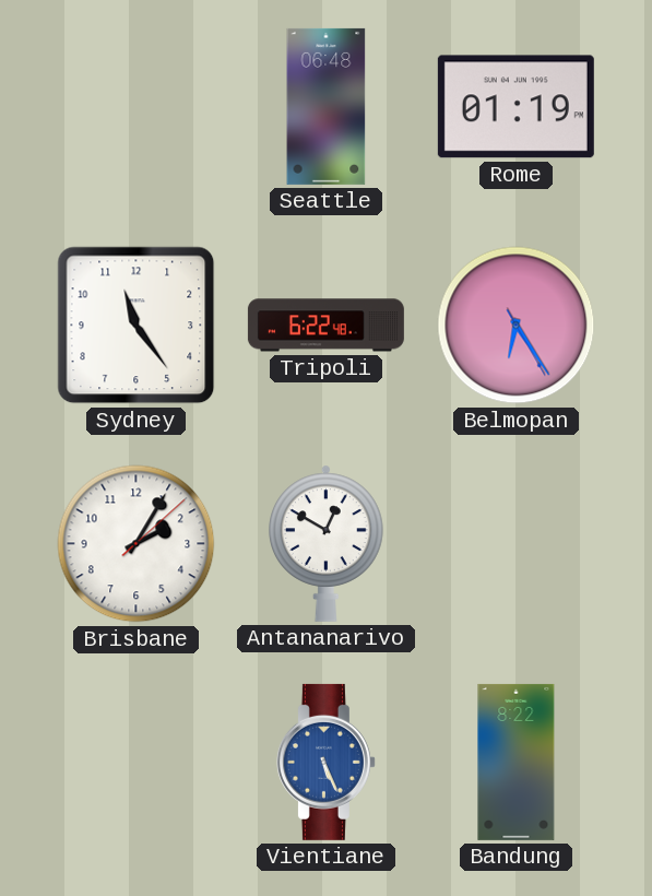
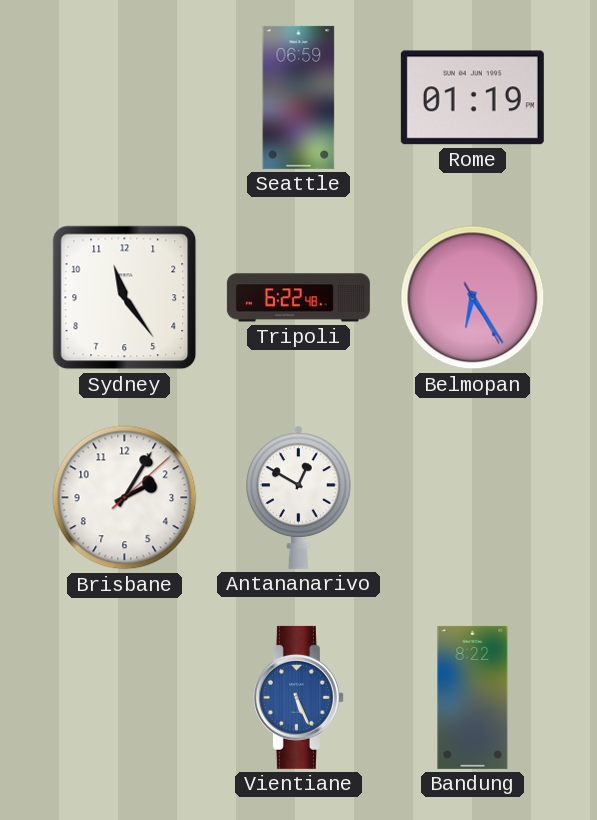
Seattle: 06:48 -> 06:59
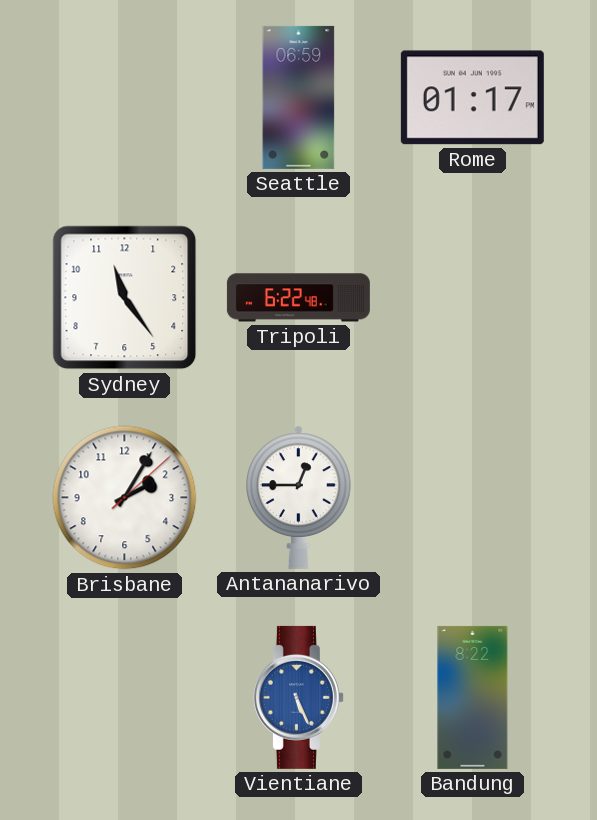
Rome: 01:19 -> 01:17
Belmopan: 6:24 -> none
Antananarivo: 12:50 -> 12:45
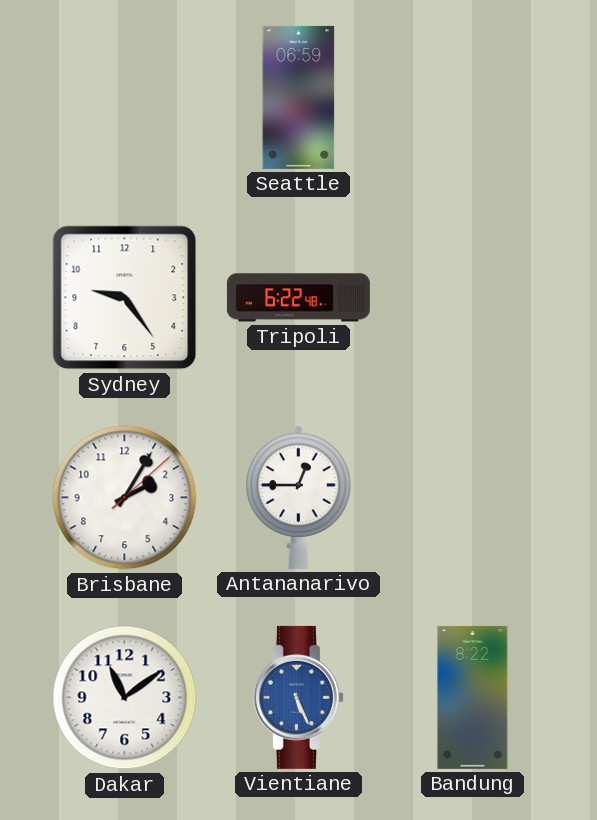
Rome: 01:17 -> none
Sydney: 11:24 -> 9:24
Dakar: none -> 11:09
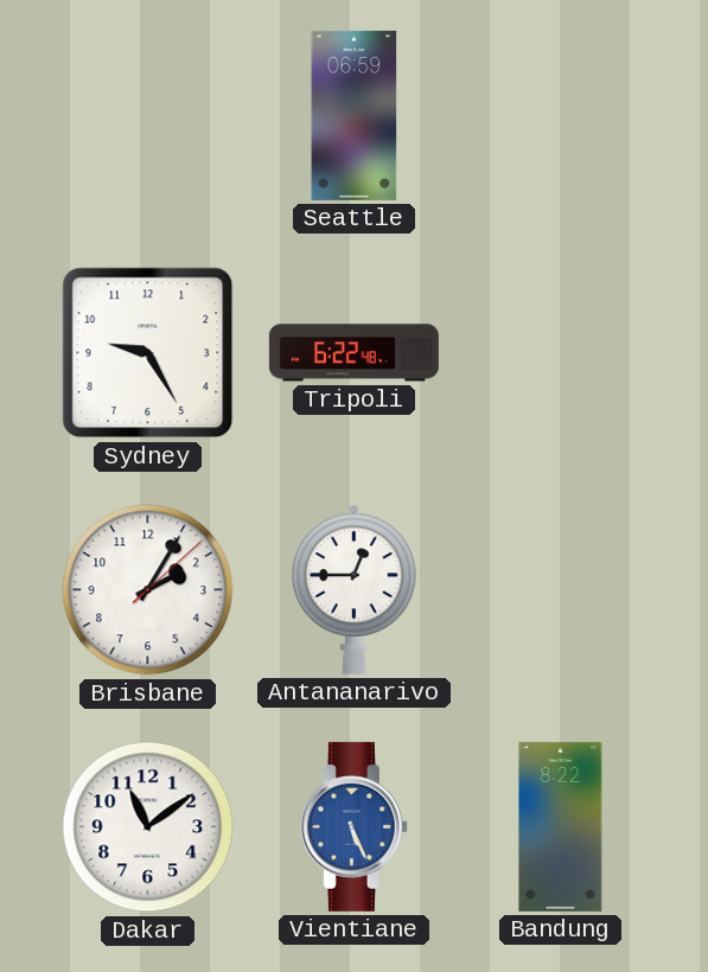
Sydney: 9:24 -> 9:25
